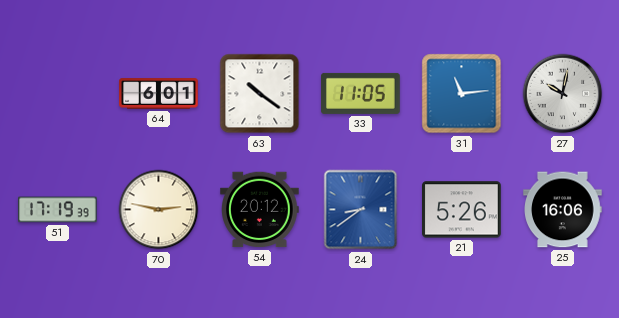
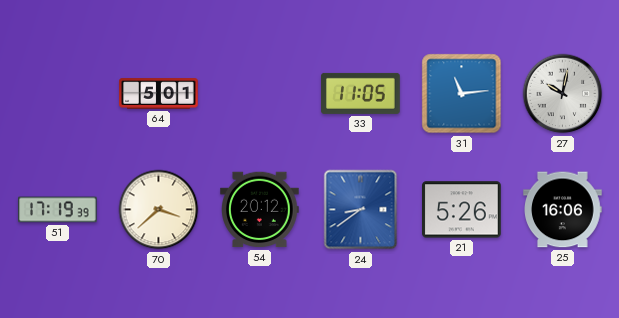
64: 6:01 -> 5:01
63: 10:21 -> none
70: 2:47 -> 3:38
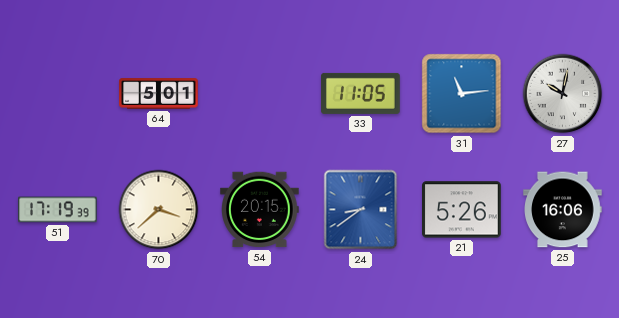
54: 20:12 -> 20:15
